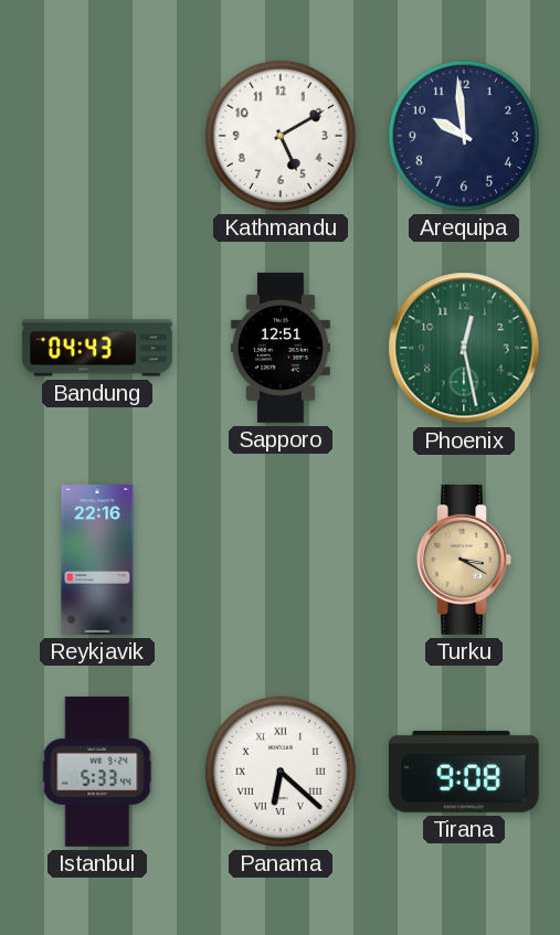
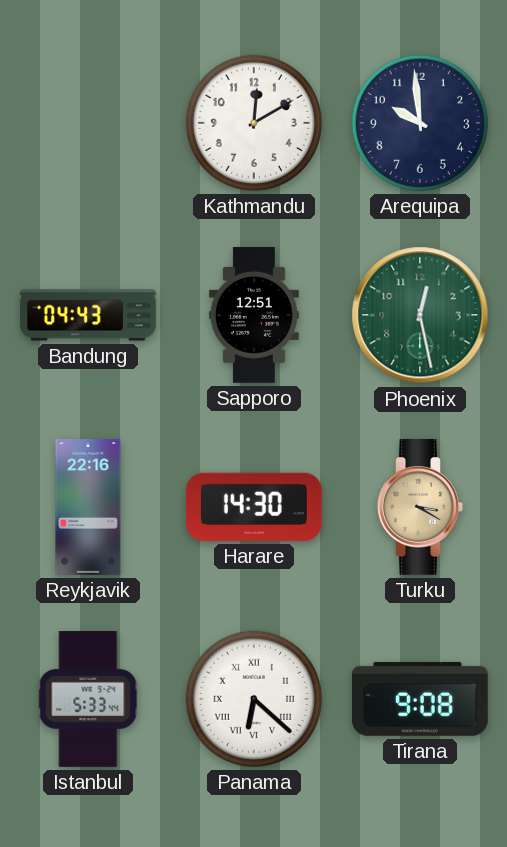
Kathmandu: 5:10 -> 12:10
Harare: none -> 14:30
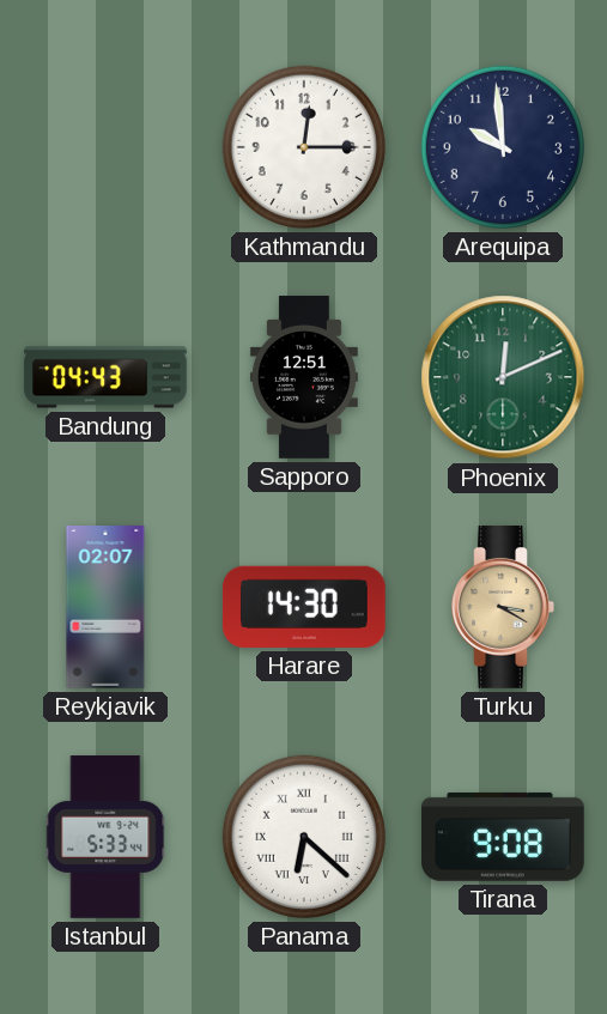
Kathmandu: 12:10 -> 12:15
Phoenix: 12:28 -> 12:11
Reykjavik: 22:16 -> 02:07
